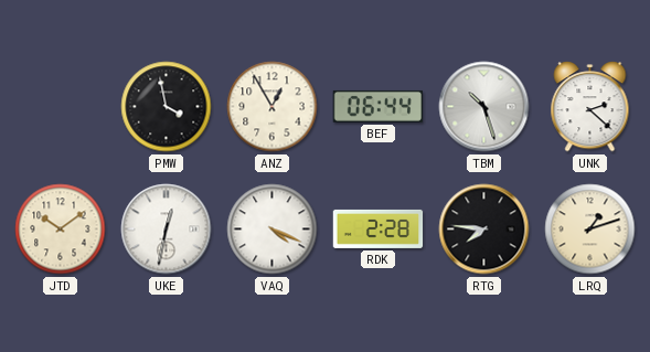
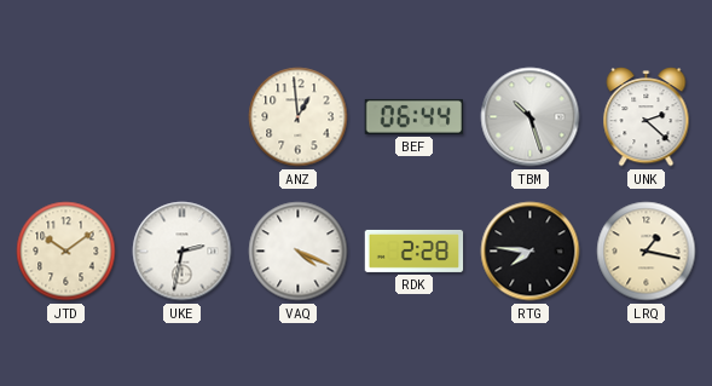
PMW: 3:58 -> none
ANZ: 12:55 -> 12:59
UKE: 12:32 -> 2:32
LRQ: 1:12 -> 1:17
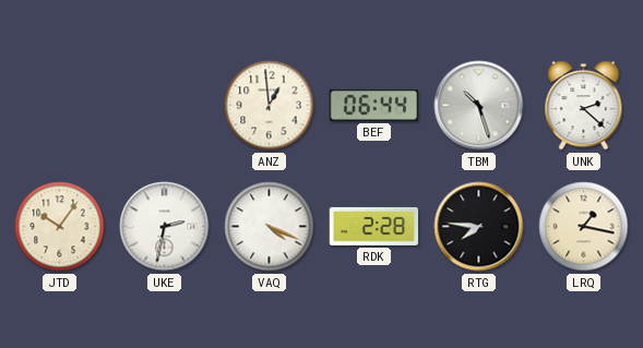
JTD: 10:09 -> 10:06
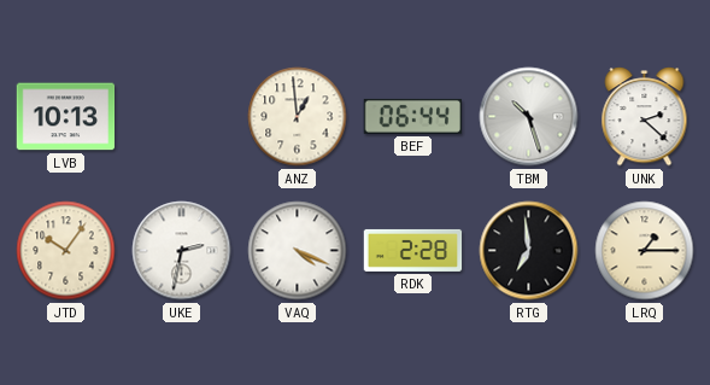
LVB: none -> 10:13
RTG: 7:46 -> 6:59
LRQ: 1:17 -> 1:15
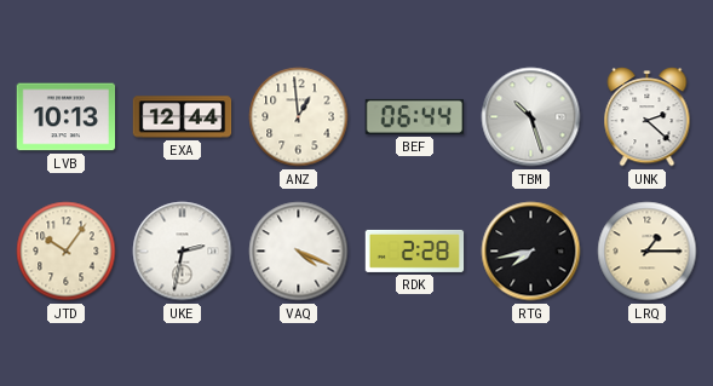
EXA: none -> 12:44
RTG: 6:59 -> 7:43
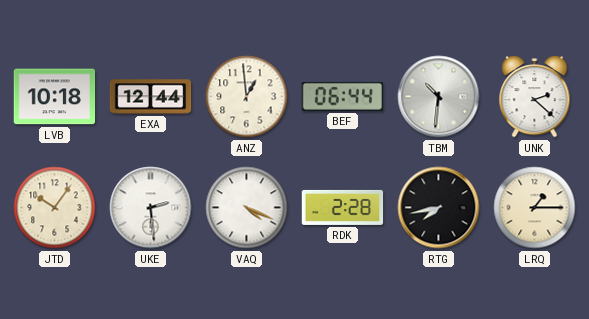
LVB: 10:13 -> 10:18
TBM: 10:27 -> 10:31
UKE: 2:32 -> 2:29
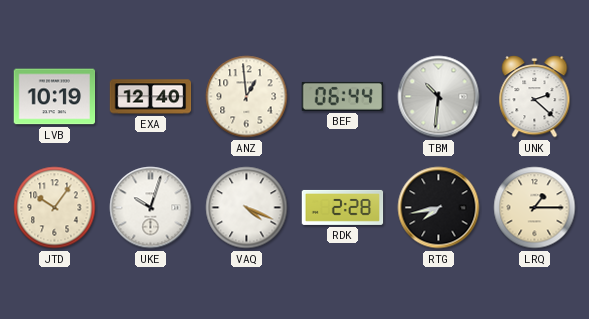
LVB: 10:18 -> 10:19
EXA: 12:44 -> 12:40
UKE: 2:29 -> 10:03
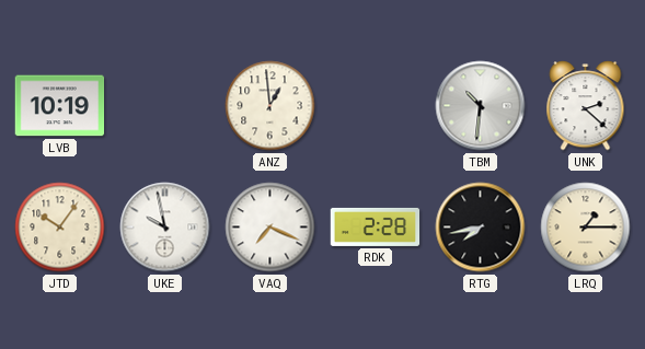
EXA: 12:40 -> none
BEF: 06:44 -> none
UKE: 10:03 -> 9:58
VAQ: 4:19 -> 7:19
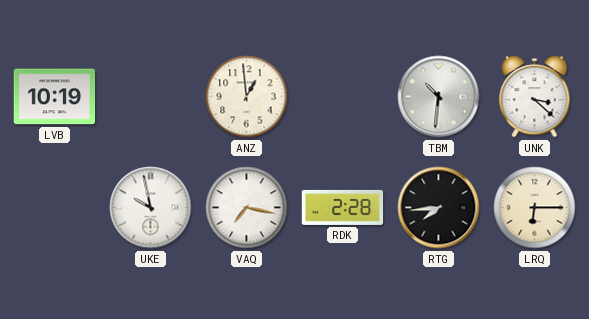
UNK: 2:22 -> 3:22
JTD: 10:06 -> none
VAQ: 7:19 -> 7:17
RTG: 7:43 -> 7:44
LRQ: 1:15 -> 6:15
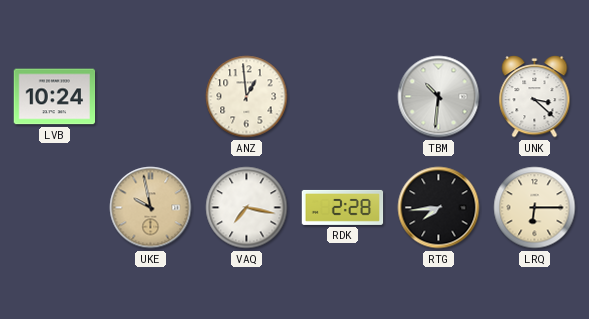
LVB: 10:19 -> 10:24
UKE dial: white -> champagne
